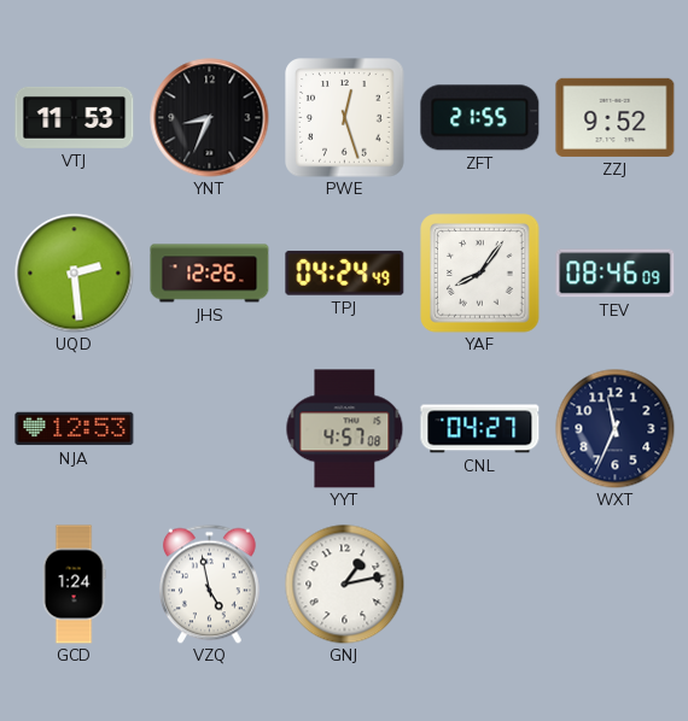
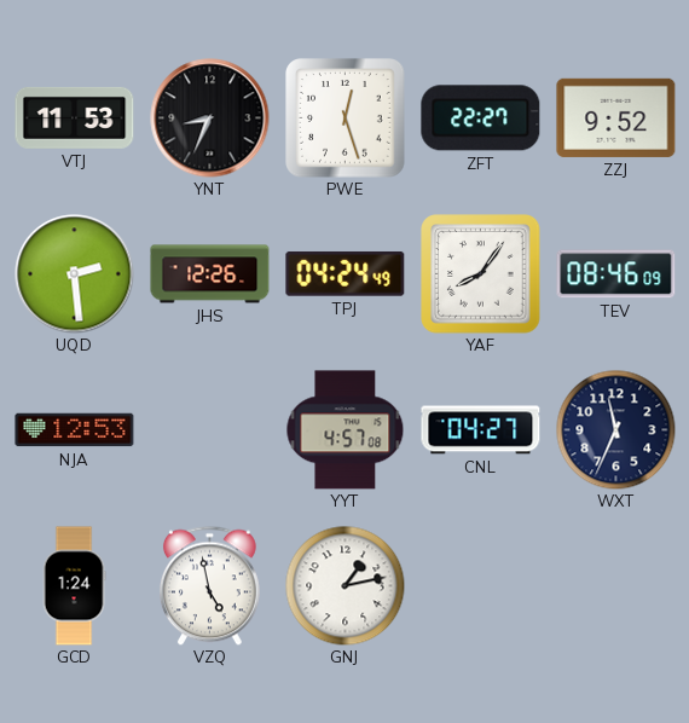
ZFT: 21:55 -> 22:27
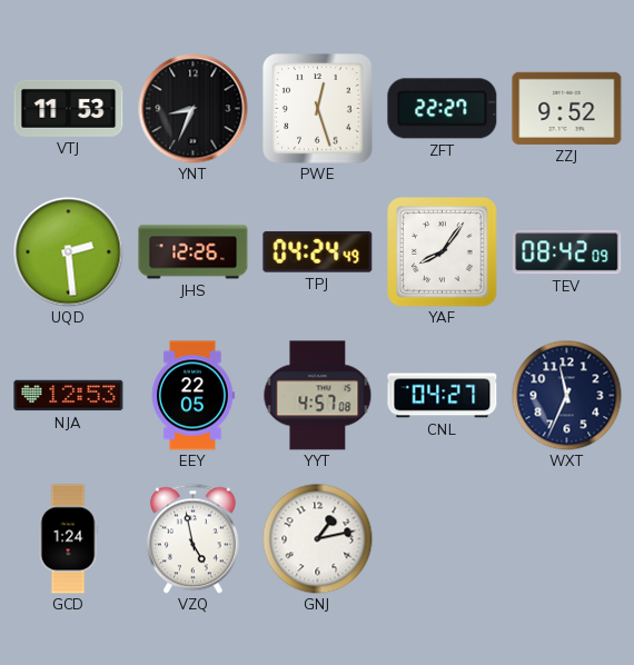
TEV: 08:46 -> 08:42
EEY: none -> 22:05
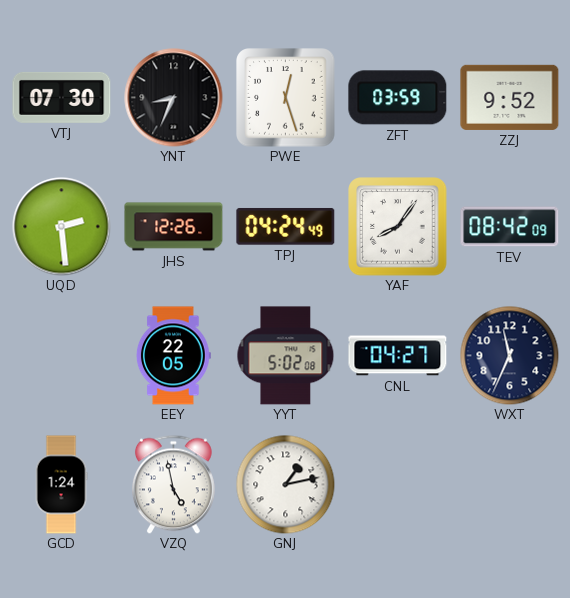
VTJ: 11:53 -> 07:30
ZFT: 22:27 -> 03:59
NJA: 12:53 -> none
YYT: 4:57 -> 5:02
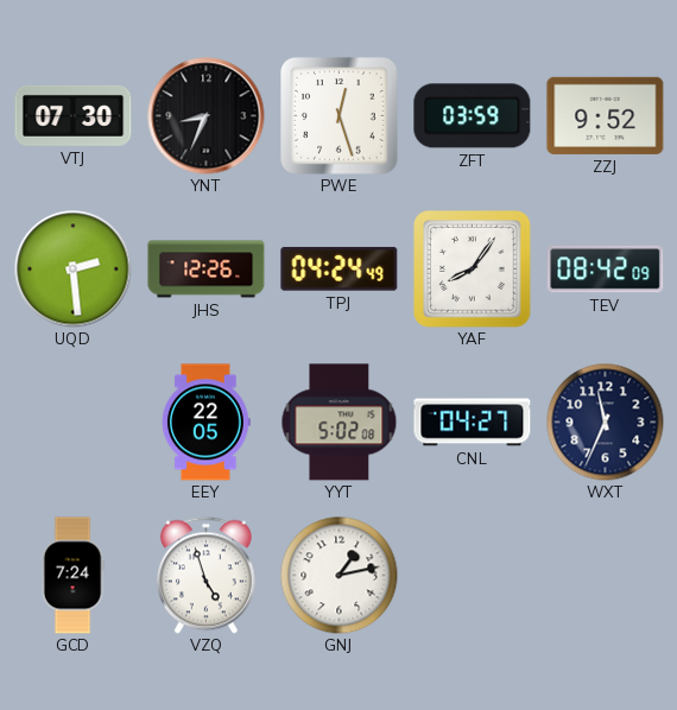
GCD: 1:24 -> 7:24
VZQ: 4:58 -> 4:57
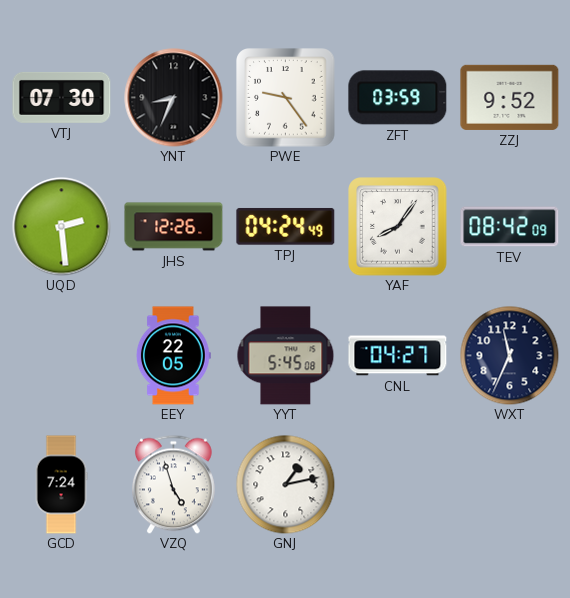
PWE: 12:27 -> 9:24
YYT: 5:02 -> 5:45
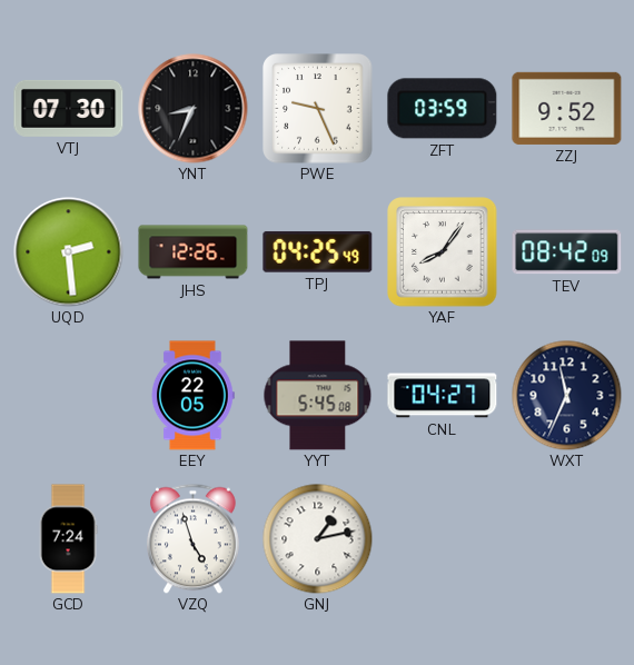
PWE: 9:24 -> 9:26
TPJ: 04:24 -> 04:25
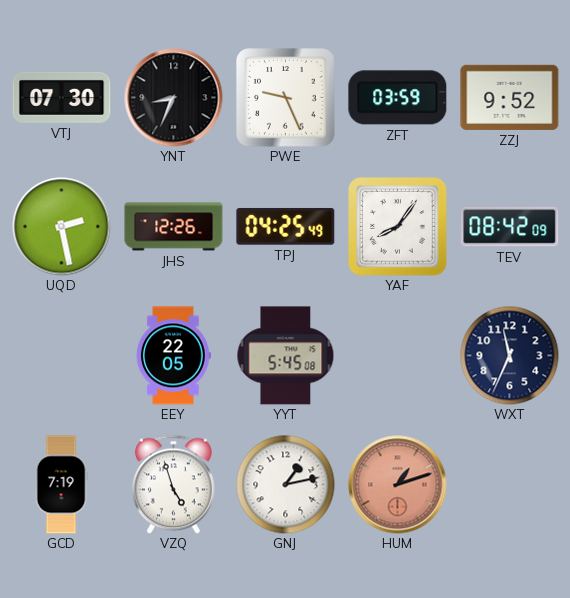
UQD: 2:29 -> 2:28
CNL: 04:27 -> none
GCD: 7:24 -> 7:19
HUM: none -> 1:12
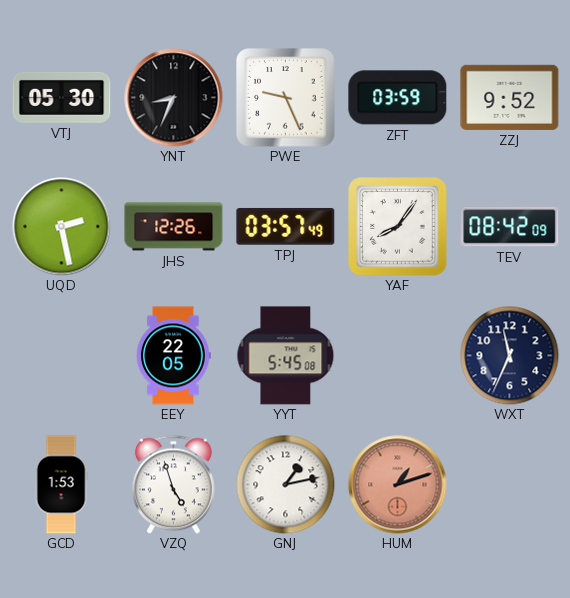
VTJ: 07:30 -> 05:30
TPJ: 04:25 -> 03:57
GCD: 7:19 -> 1:53
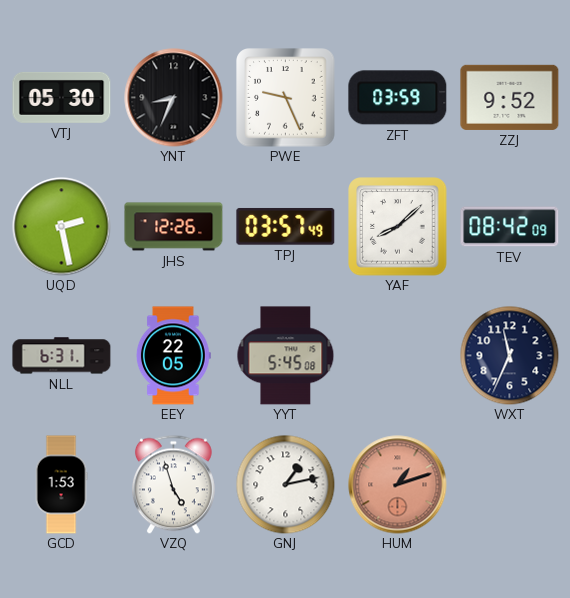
YAF: 8:06 -> 8:08
NLL: none -> 6:31
